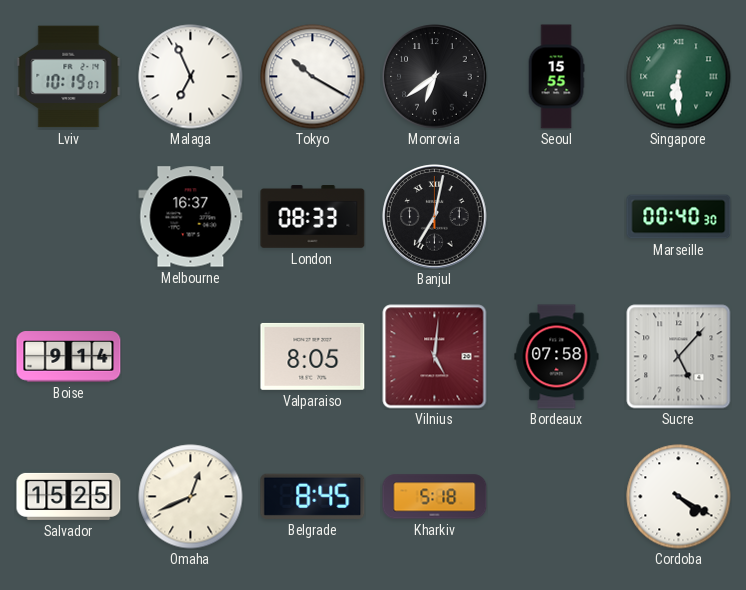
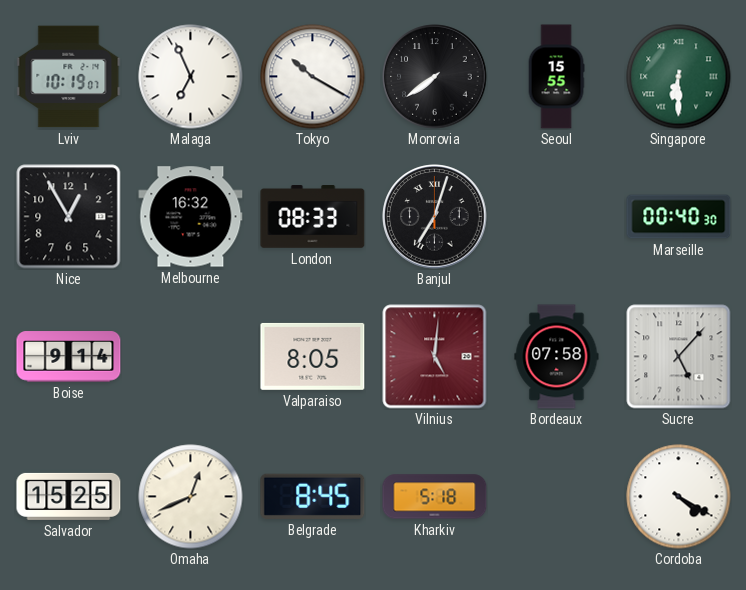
Monrovia: 6:39 -> 7:39
Nice: none -> 12:55
Melbourne: 16:37 -> 16:32
Banjul: 7:02 -> 7:03
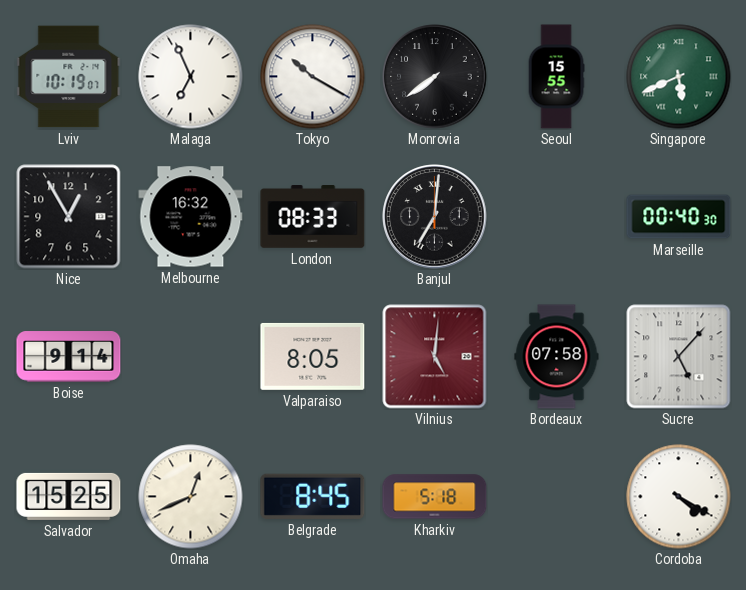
Singapore: 6:30 -> 5:41
Banjul: 7:03 -> 7:01
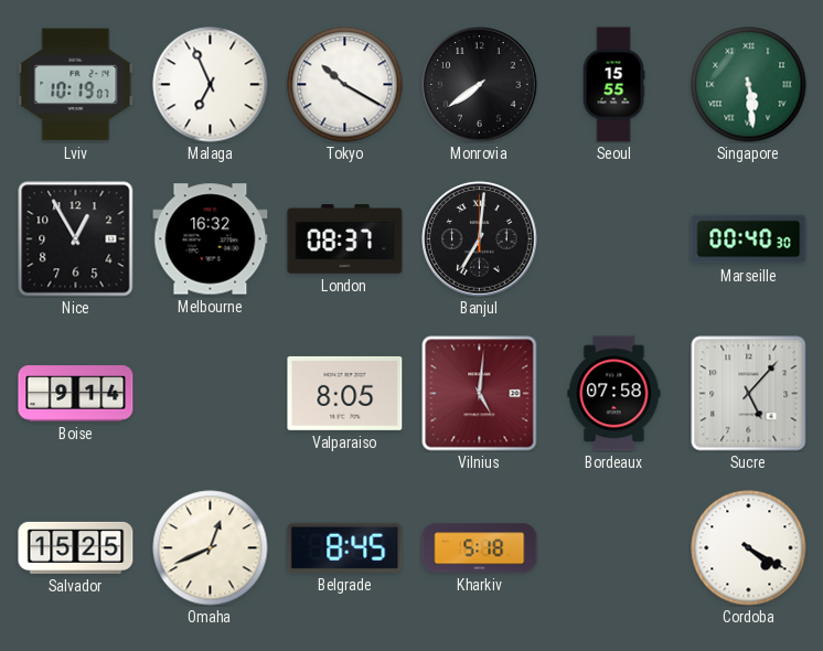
Singapore: 5:41 -> 5:29
London: 08:33 -> 08:37
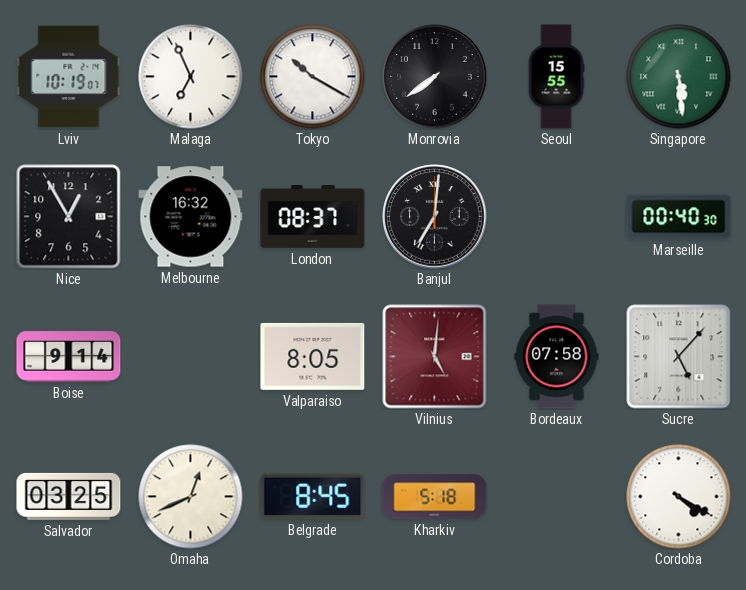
Salvador: 15:25 -> 03:25
